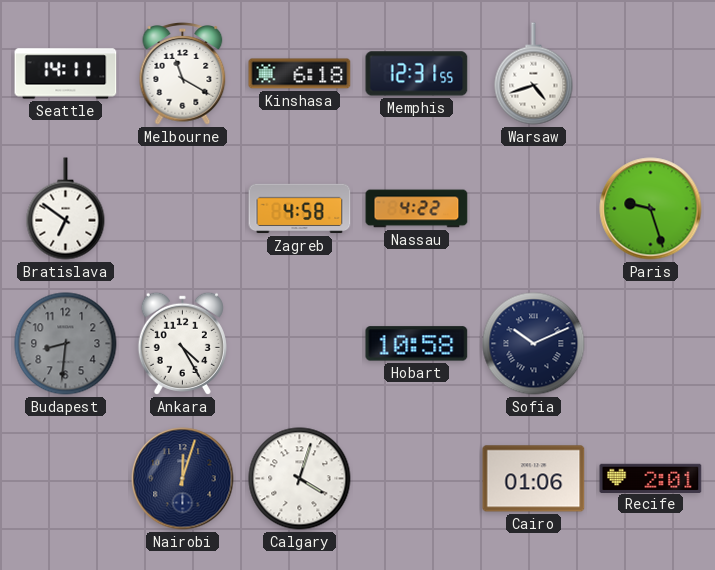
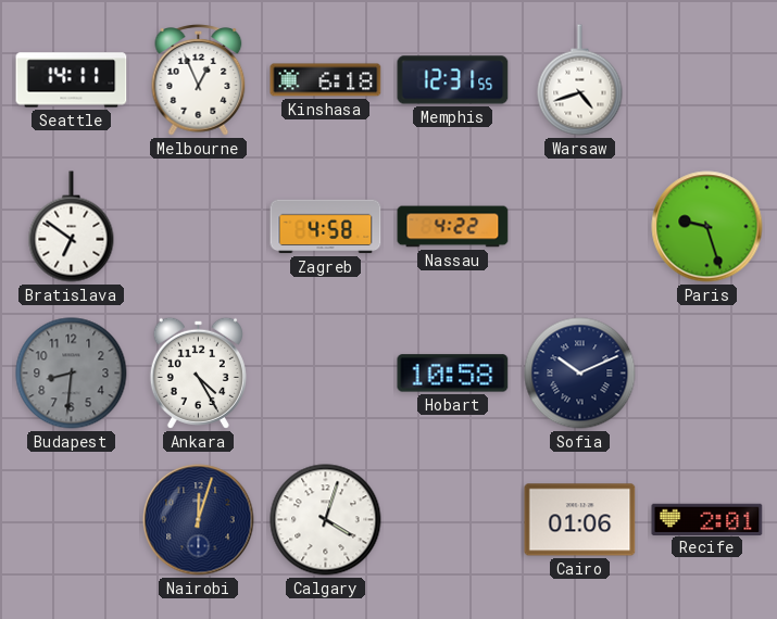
Melbourne: 11:20 -> 12:56
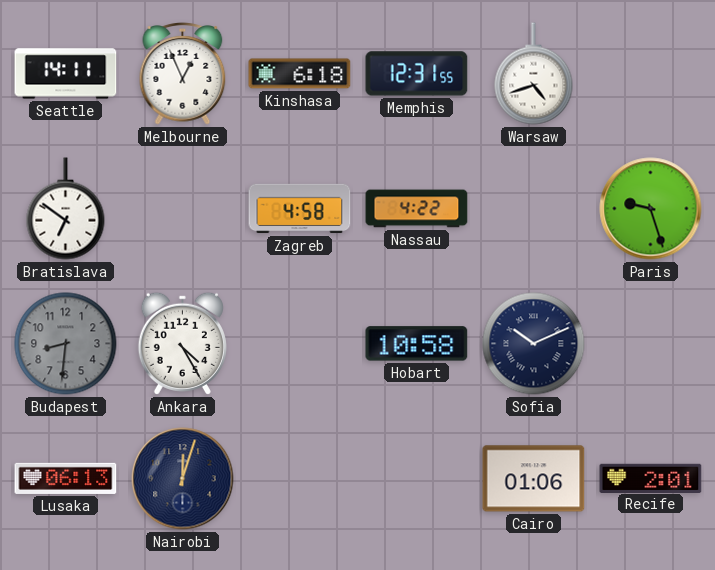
Lusaka: none -> 06:13
Calgary: 4:03 -> none
